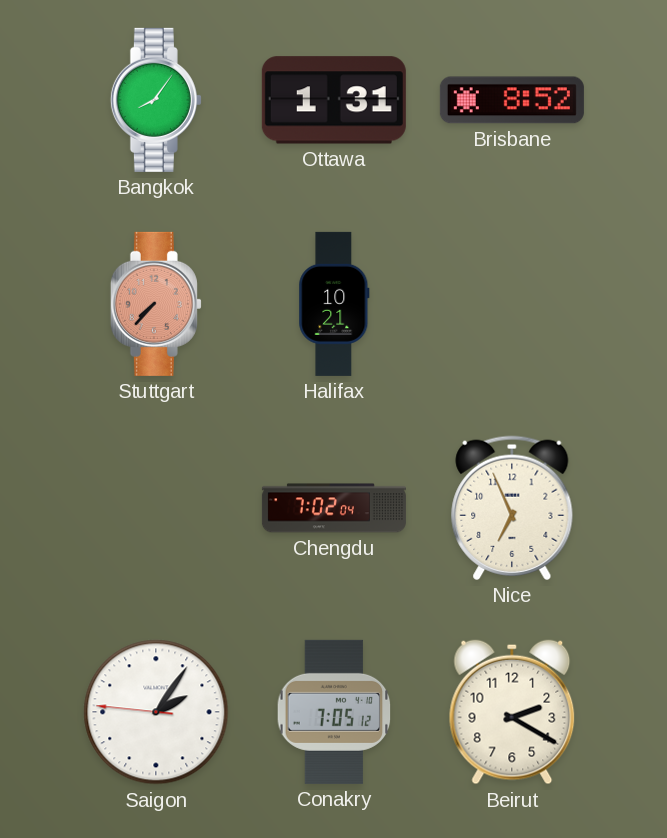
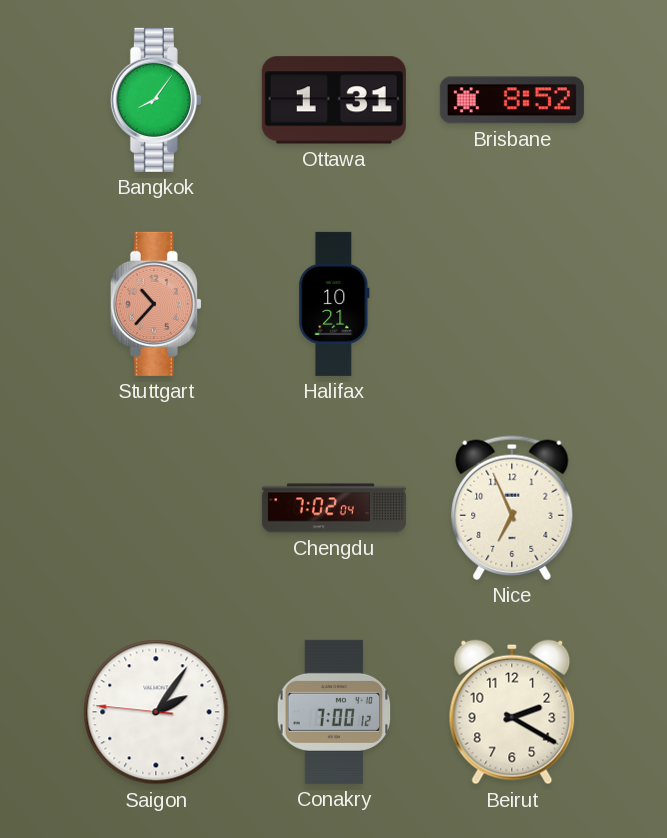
Stuttgart: 7:37 -> 10:37
Conakry: 7:05 -> 7:00
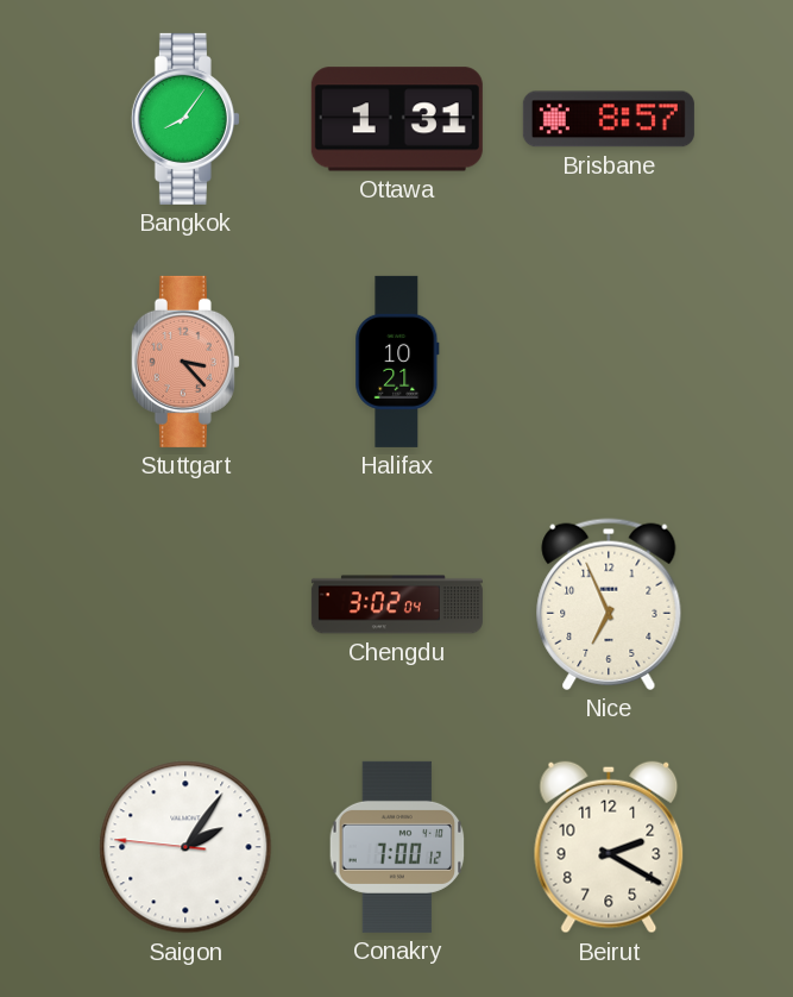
Brisbane: 8:52 -> 8:57
Stuttgart: 10:37 -> 3:23
Chengdu: 7:02 -> 3:02
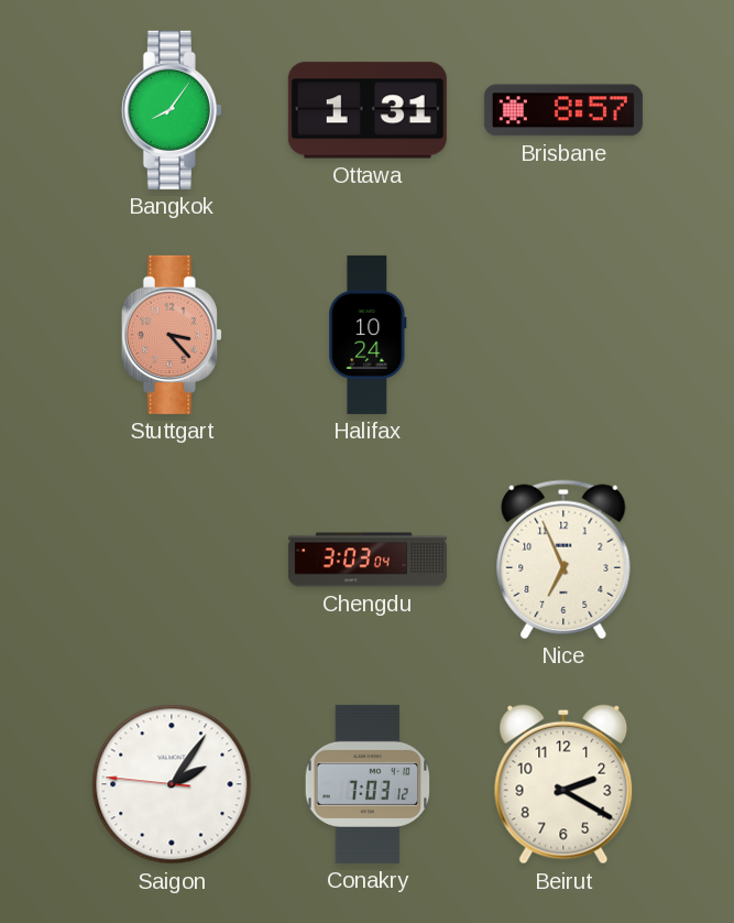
Halifax: 10:21 -> 10:24
Chengdu: 3:02 -> 3:03
Conakry: 7:00 -> 7:03
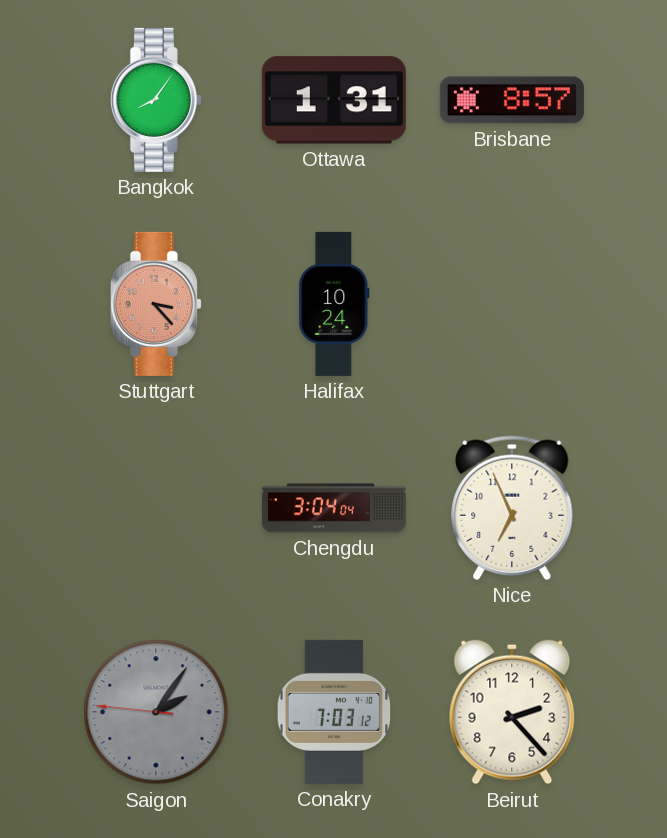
Chengdu: 3:03 -> 3:04
Saigon dial: white -> grey
Beirut: 2:20 -> 2:23
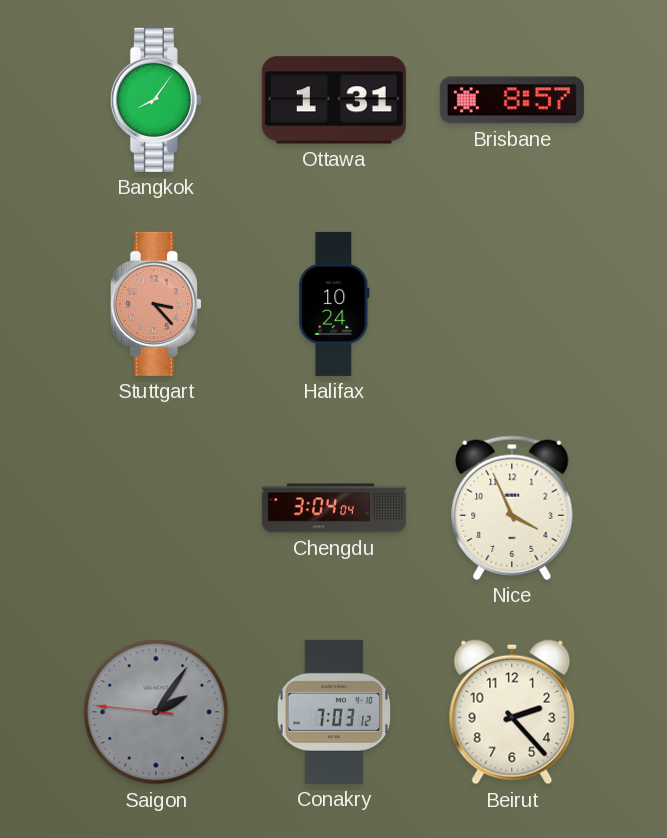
Nice: 6:56 -> 3:56
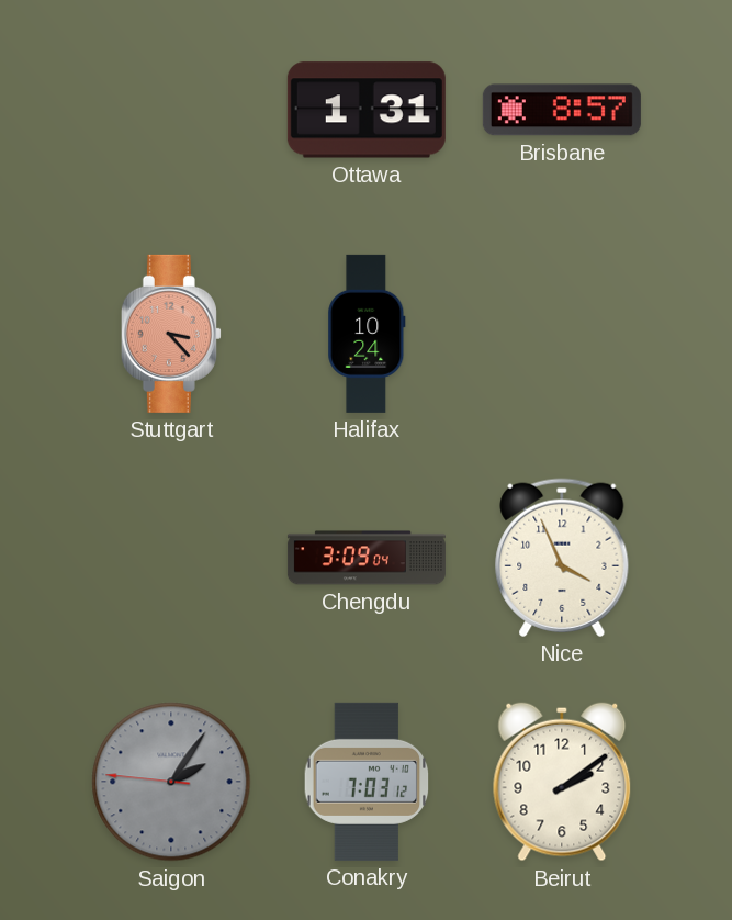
Bangkok: 8:06 -> none
Chengdu: 3:04 -> 3:09
Beirut: 2:23 -> 2:09
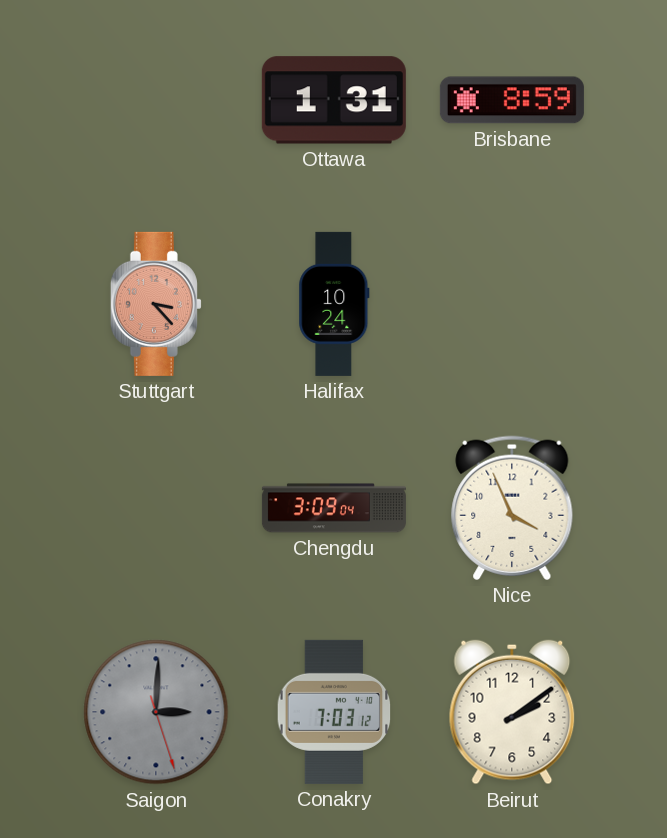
Brisbane: 8:57 -> 8:59
Saigon: 2:05 -> 3:00
